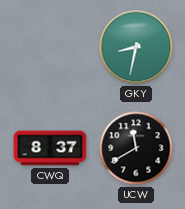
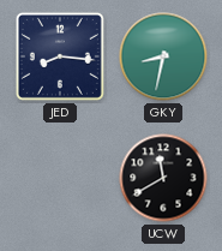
JED: none -> 8:16
CWQ: 8:37 -> none
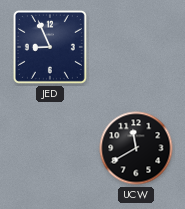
JED: 8:16 -> 8:56
GKY: 8:32 -> none
